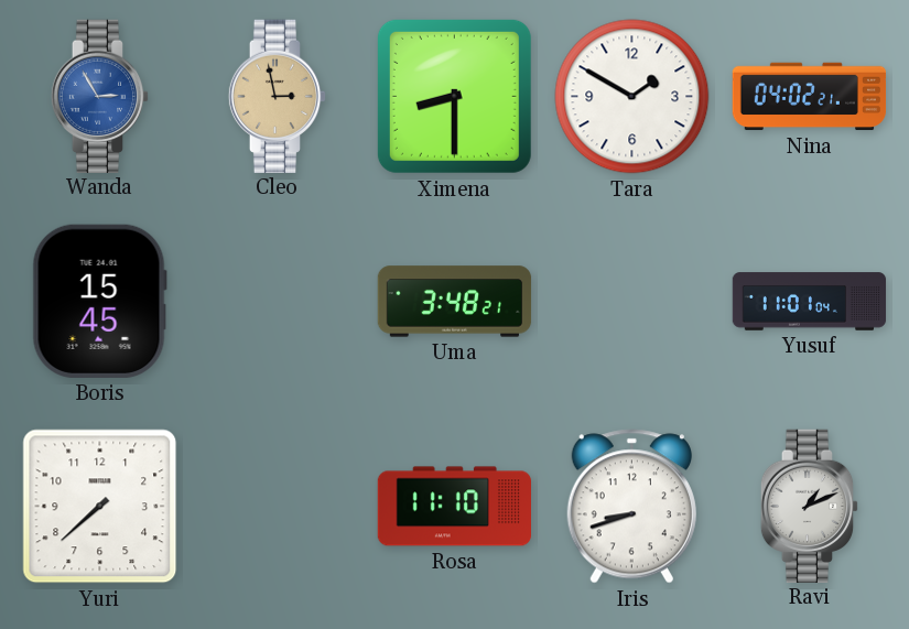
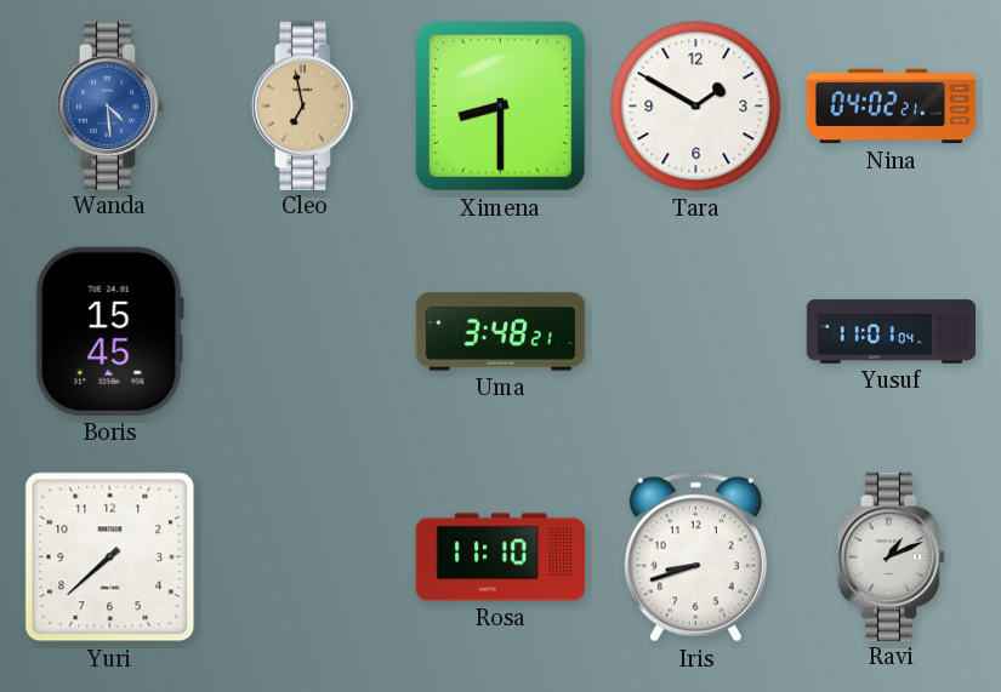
Wanda: 2:55 -> 4:29
Cleo: 2:58 -> 6:58
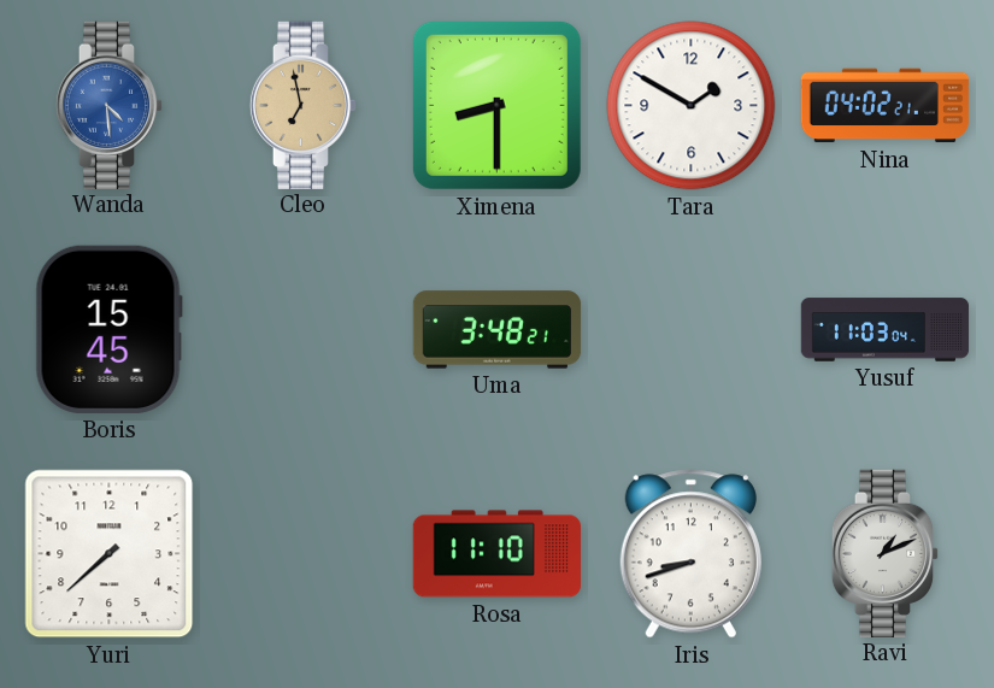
Yusuf: 11:01 -> 11:03
